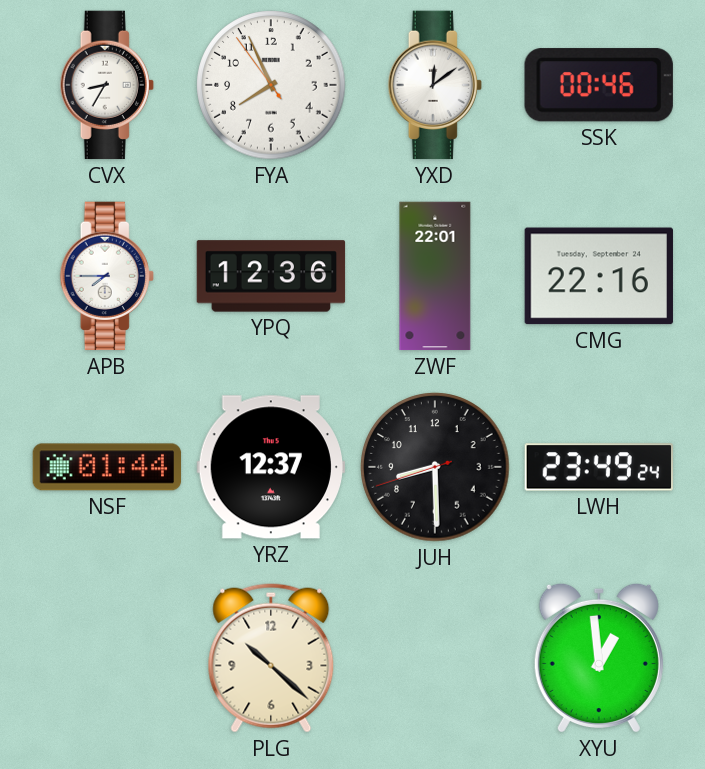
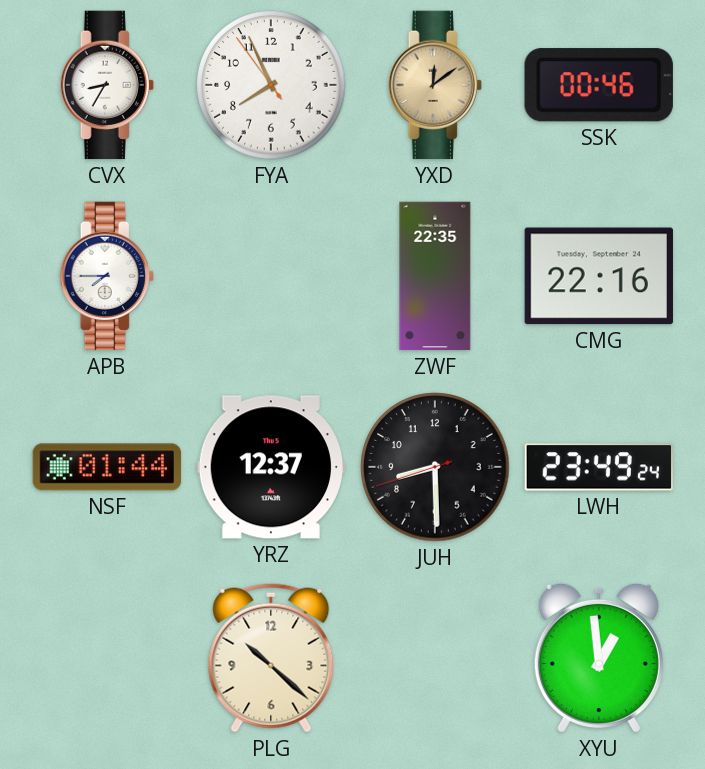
YXD dial: white -> champagne
YPQ: 12:36 -> none
ZWF: 22:01 -> 22:35
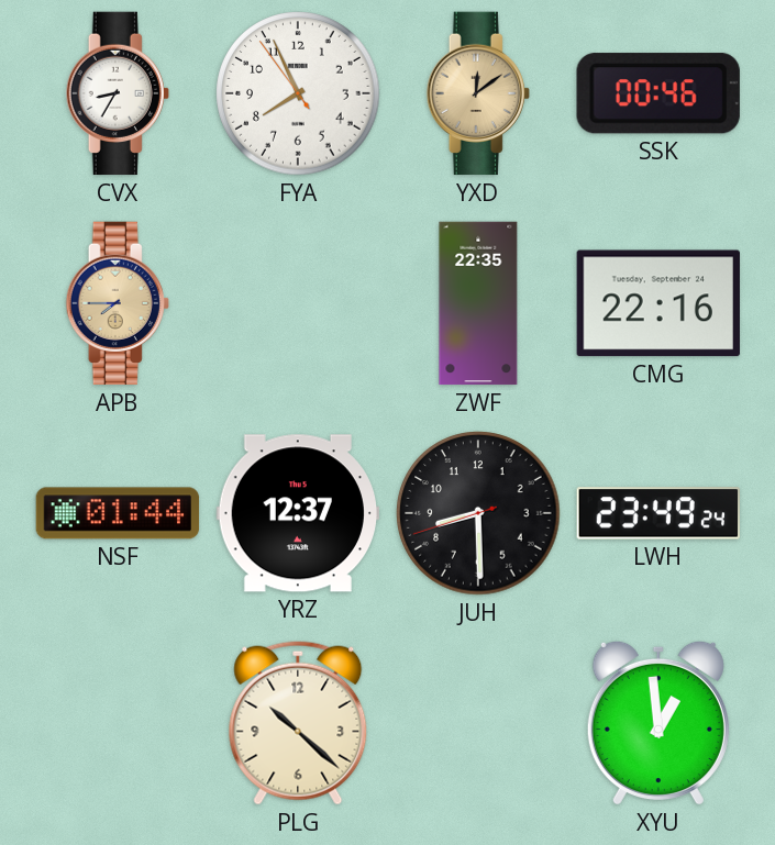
APB dial: white -> champagne
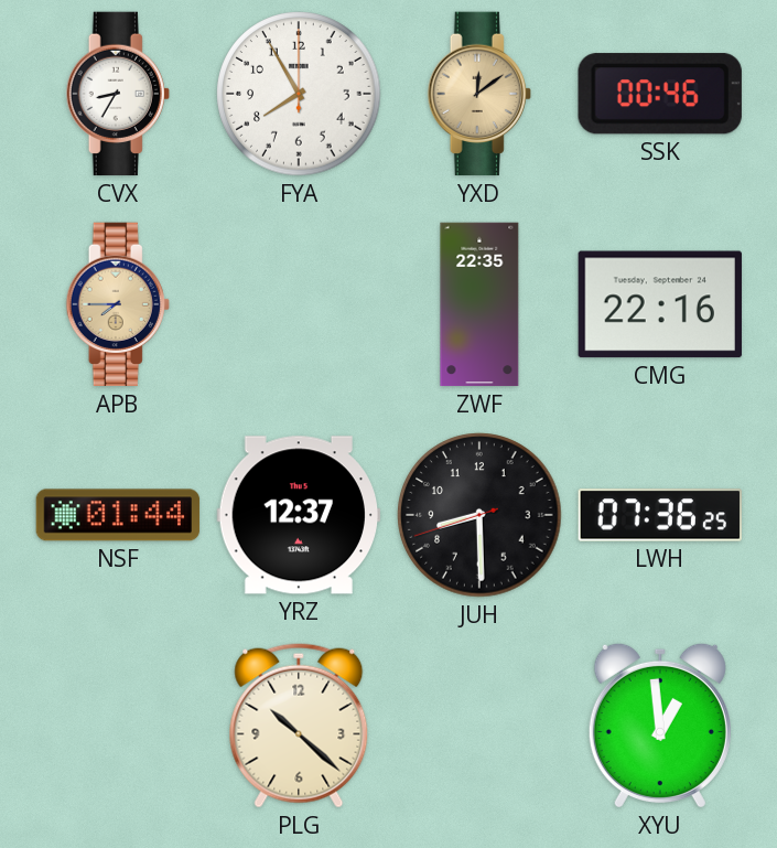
FYA: 7:55:54 -> 7:55:00
LWH: 23:49 -> 07:36
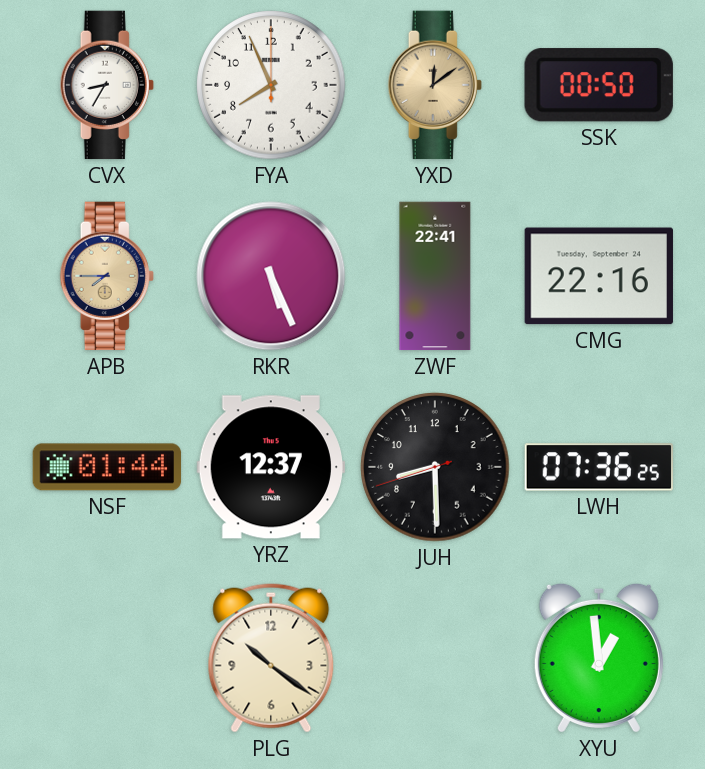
FYA: 7:55 -> 7:56
SSK: 00:46 -> 00:50
RKR: none -> 5:26
ZWF: 22:35 -> 22:41
PLG: 10:22 -> 10:21
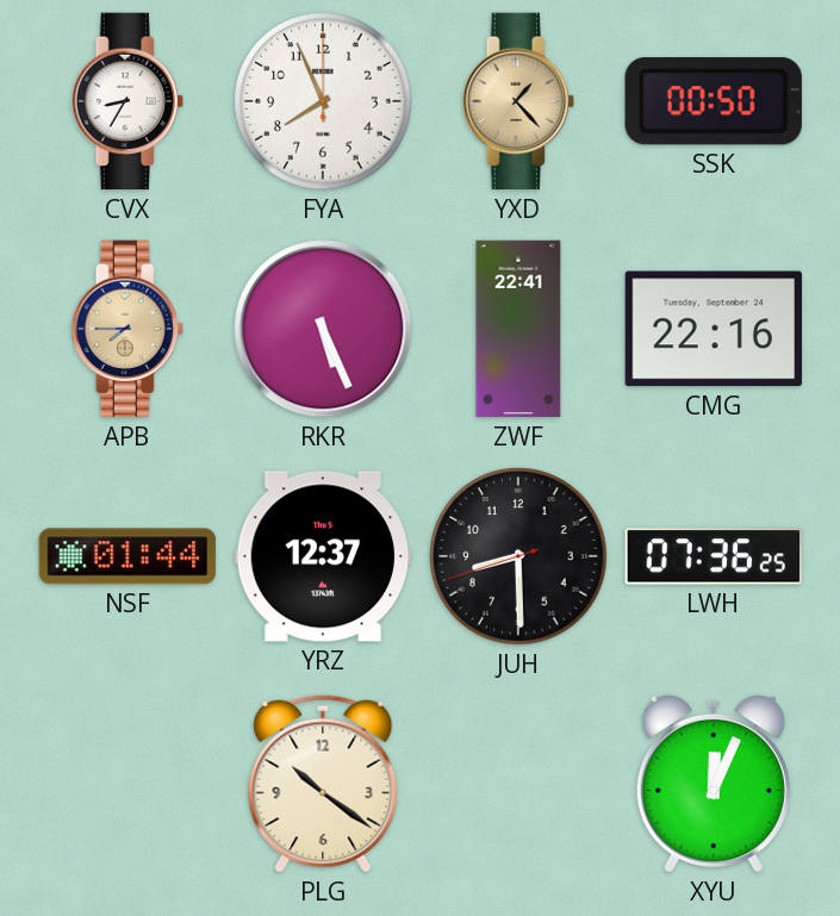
YXD: 12:09 -> 1:23
XYU: 12:59 -> 12:04
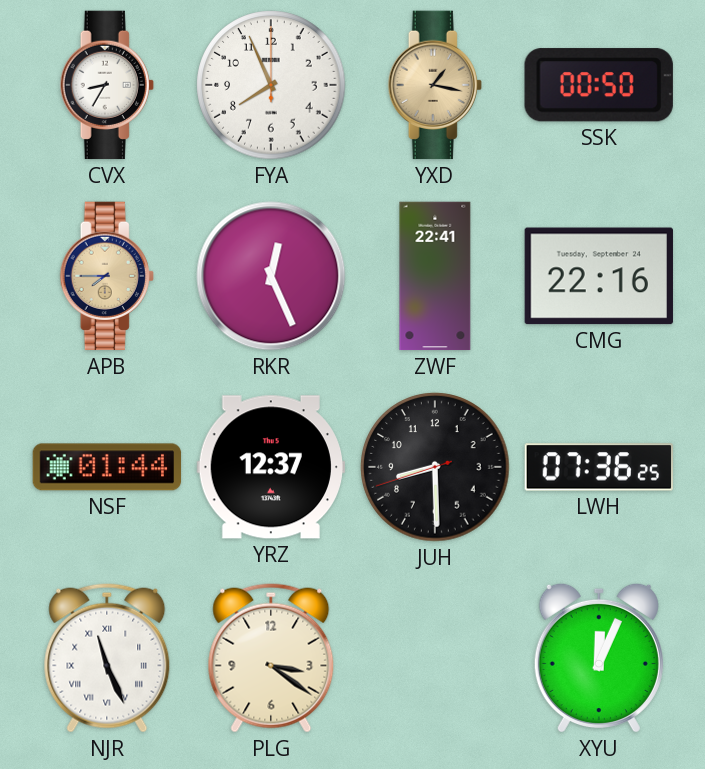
YXD: 1:23 -> 1:17
RKR: 5:26 -> 12:26
NJR: none -> 11:26
PLG: 10:21 -> 3:21
